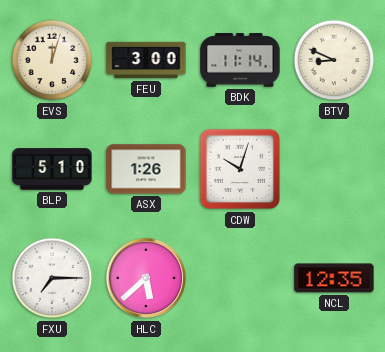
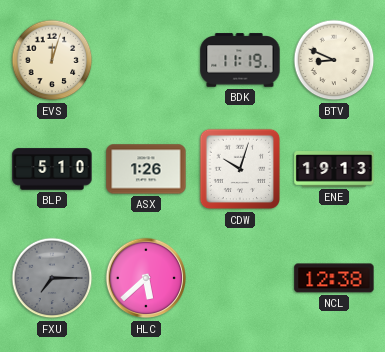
FEU: 3:00 -> none
BDK: 11:14 -> 11:19
ENE: none -> 19:13
FXU dial: white -> grey
NCL: 12:35 -> 12:38
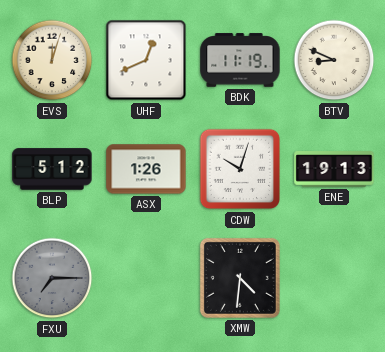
UHF: none -> 12:41
BLP: 5:10 -> 5:12
HLC: 5:38 -> none
XMW: none -> 4:31
NCL: 12:38 -> none
